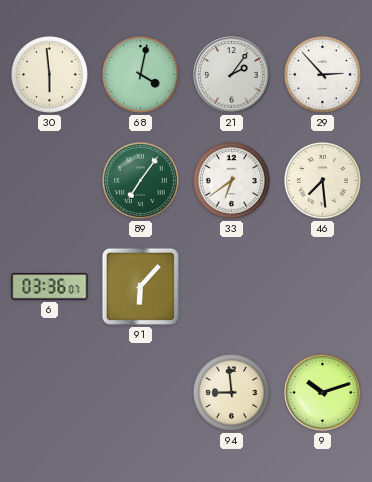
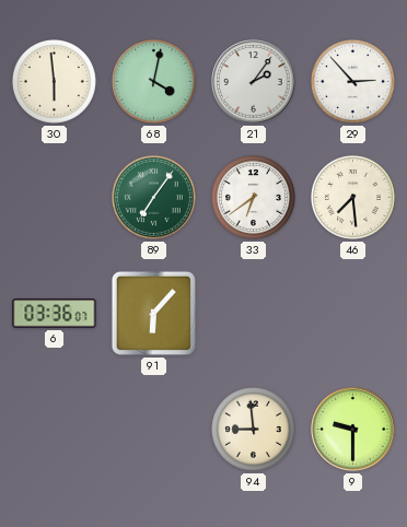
9: 10:12 -> 9:30
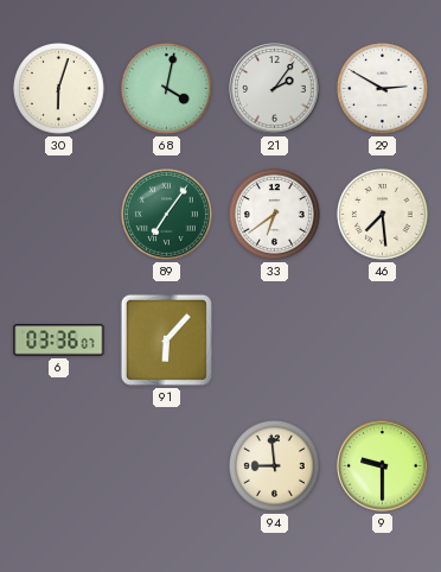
30: 5:59 -> 6:03
29: 2:53 -> 2:50
